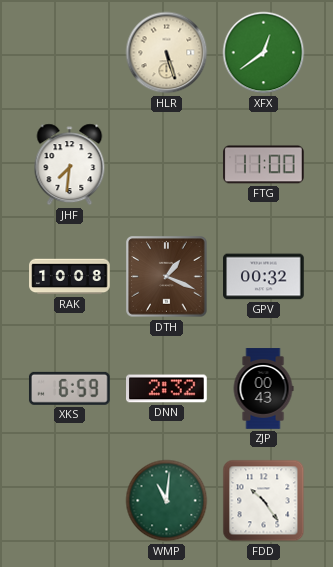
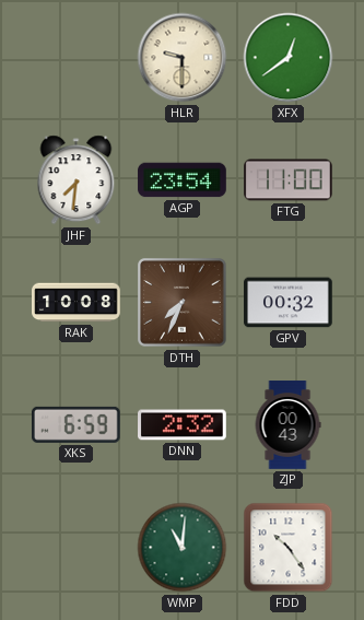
HLR: 5:27 -> 9:30
AGP: none -> 23:54
DTH: 1:19 -> 7:34
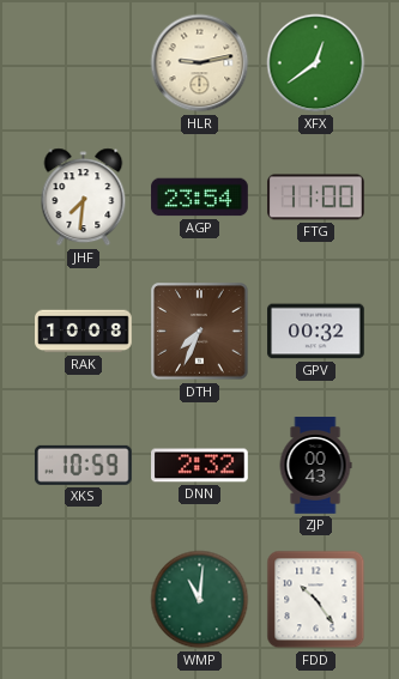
HLR: 9:30 -> 9:13
XKS: 6:59 -> 10:59
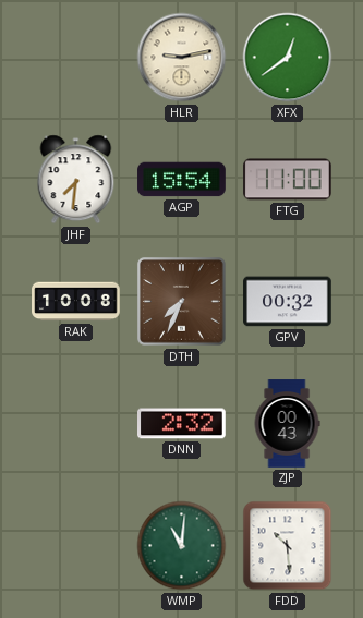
AGP: 23:54 -> 15:54
XKS: 10:59 -> none
FDD: 10:24 -> 10:29
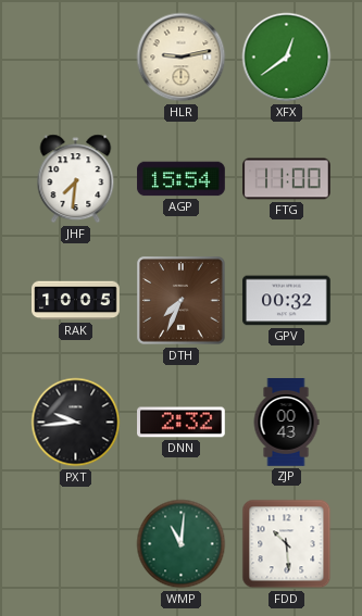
RAK: 10:08 -> 10:05
PXT: none -> 9:44
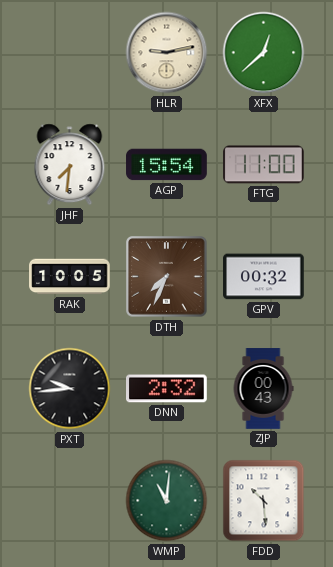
XFX: 12:39 -> 12:38
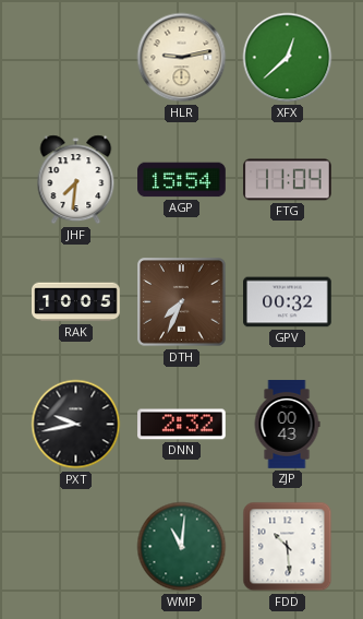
FTG: 11:00 -> 11:04
PXT: 9:44 -> 9:43
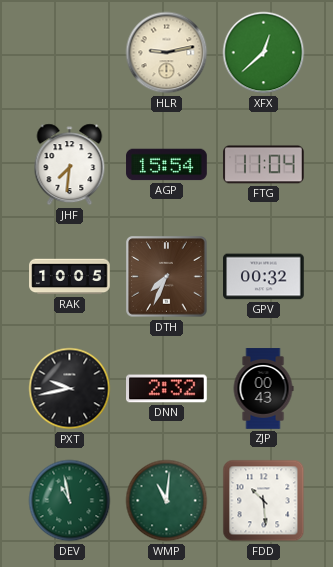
DEV: none -> 10:58
